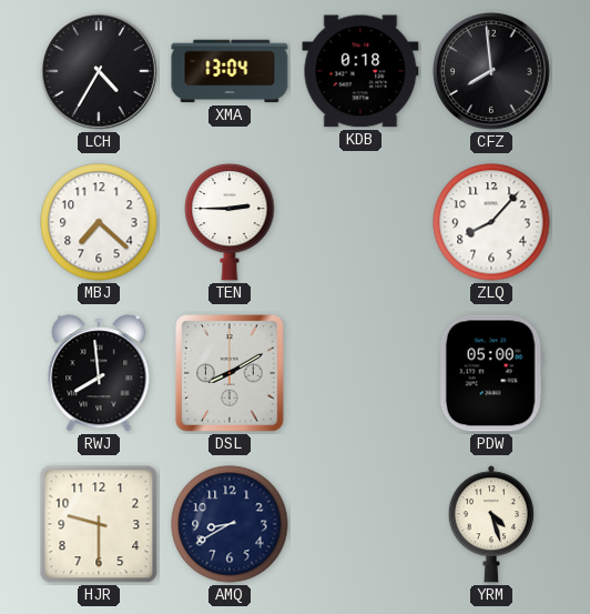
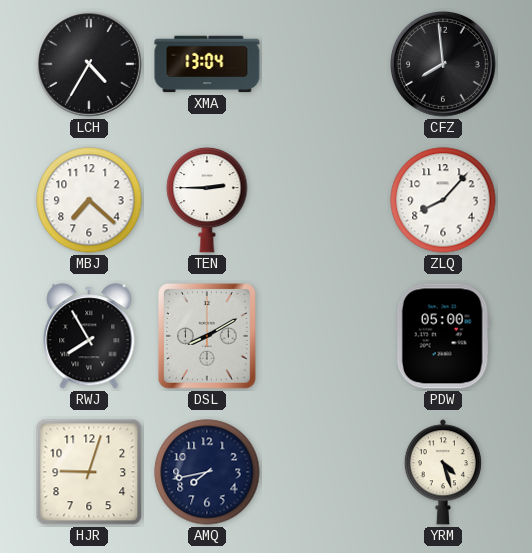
KDB: 0:18 -> none
RWJ: 7:59 -> 7:55
HJR: 9:30 -> 9:03
AMQ: 8:40 -> 7:43
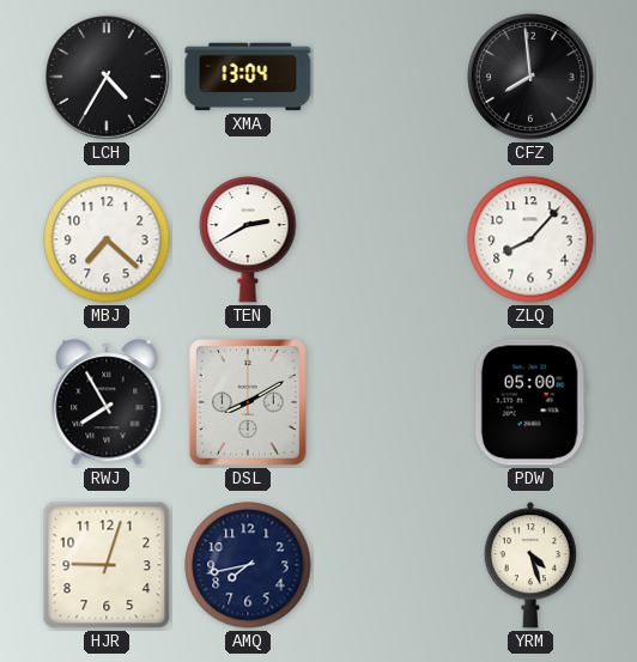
TEN: 2:45 -> 2:40
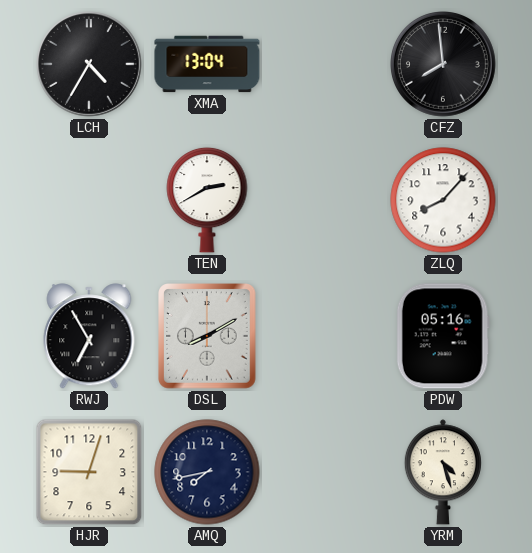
MBJ: 7:22 -> none
RWJ: 7:55 -> 6:55
PDW: 05:00 -> 05:16
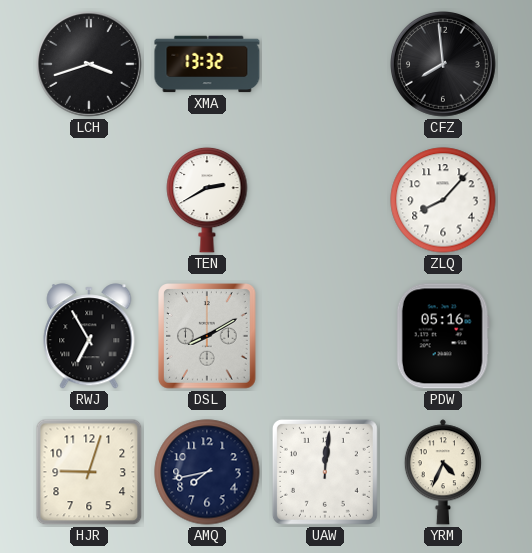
LCH: 4:35 -> 3:42
XMA: 13:04 -> 13:32
UAW: none -> 12:01
YRM: 4:27 -> 4:34
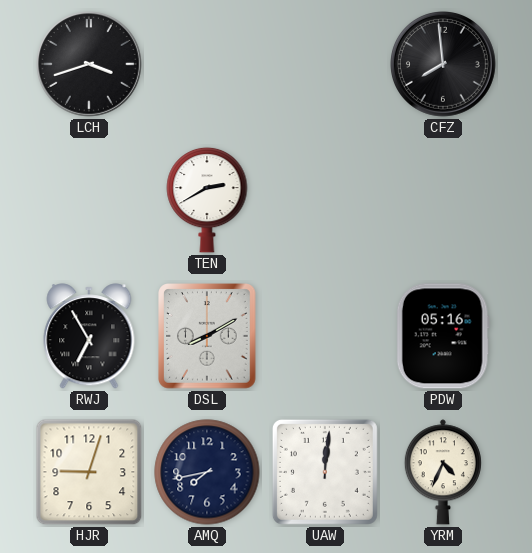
XMA: 13:32 -> none
ZLQ: 8:07 -> none
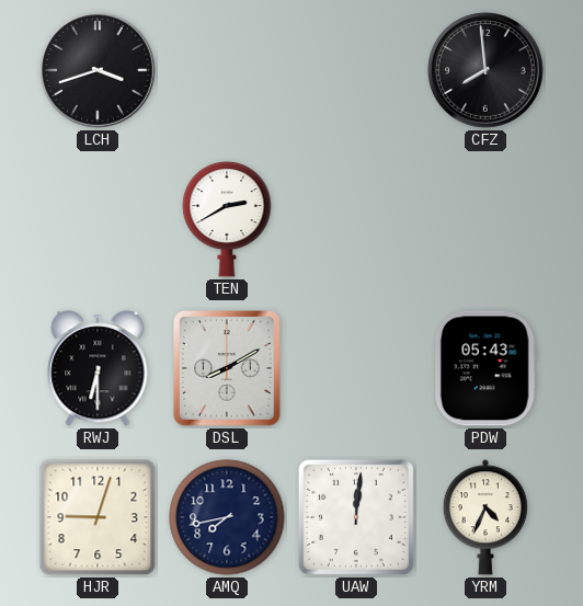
RWJ: 6:55 -> 6:30
PDW: 05:16 -> 05:43
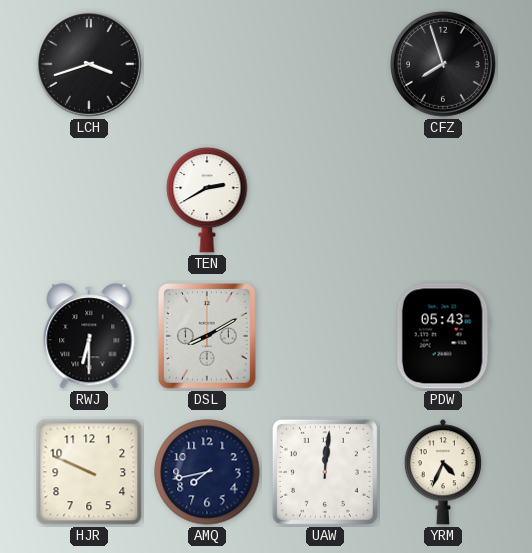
CFZ: 7:59 -> 7:57
HJR: 9:03 -> 9:49
